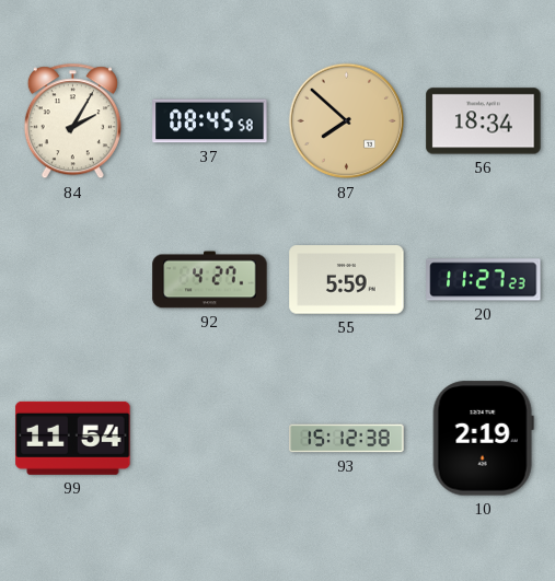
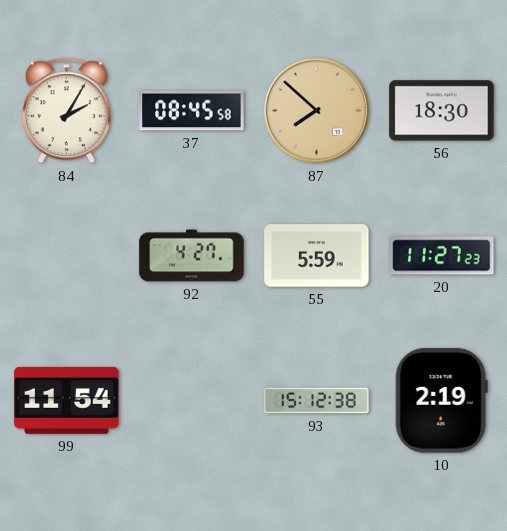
56: 18:34 -> 18:30
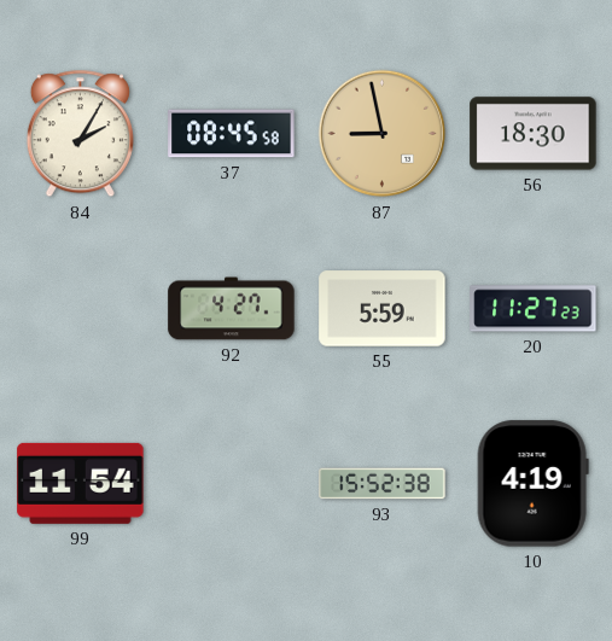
87: 7:52 -> 8:58
93: 15:12 -> 15:52
10: 2:19 -> 4:19
